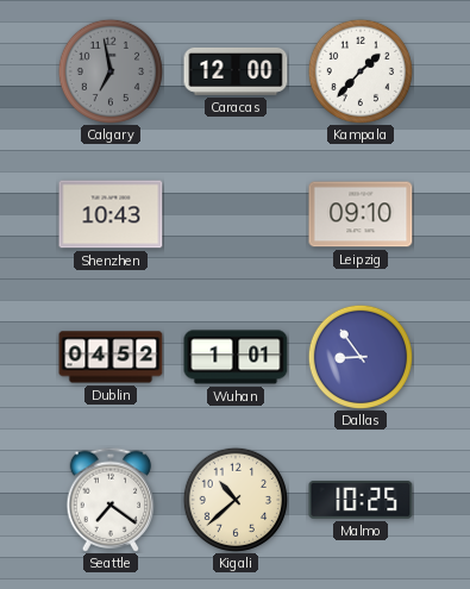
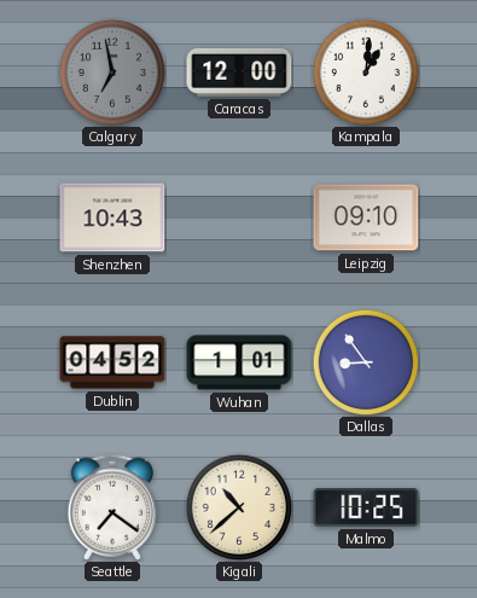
Kampala: 1:37 -> 1:01
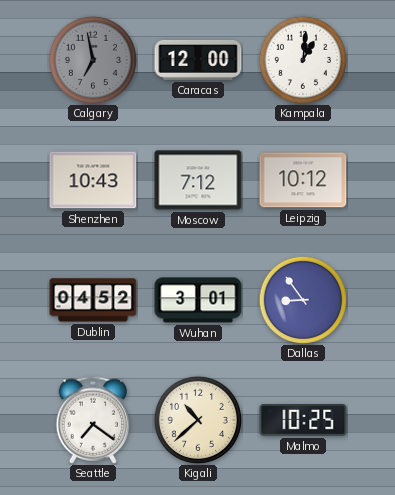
Moscow: none -> 7:12
Leipzig: 09:10 -> 10:12
Wuhan: 1:01 -> 3:01
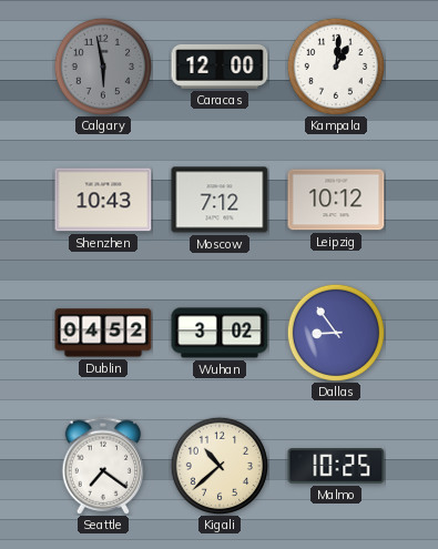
Calgary: 6:58 -> 5:58
Wuhan: 3:01 -> 3:02
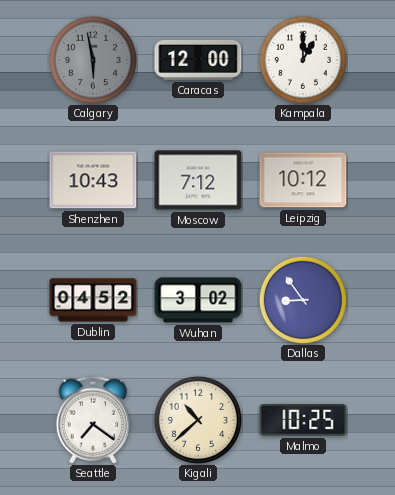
Kampala: 1:01 -> 1:00
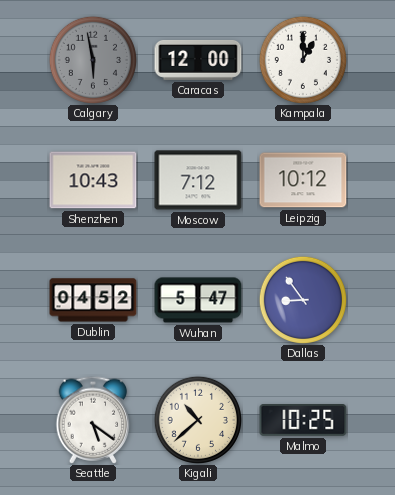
Wuhan: 3:02 -> 5:47
Seattle: 7:21 -> 5:21
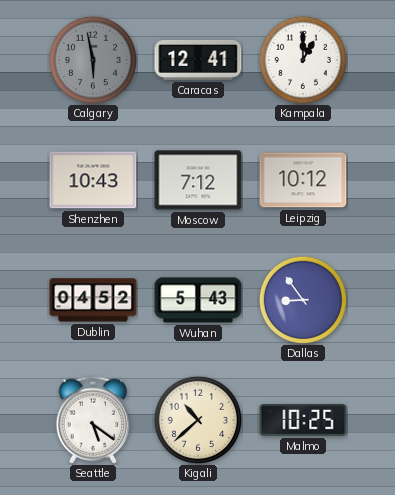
Caracas: 12:00 -> 12:41
Wuhan: 5:47 -> 5:43
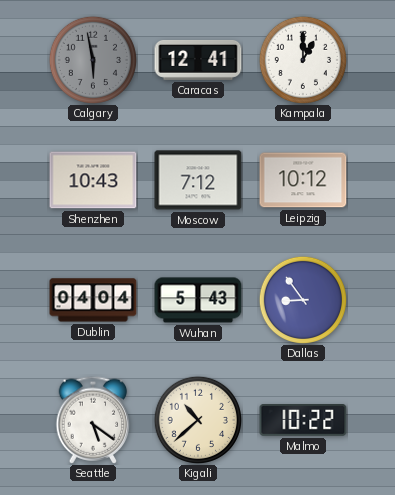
Dublin: 04:52 -> 04:04
Malmo: 10:25 -> 10:22
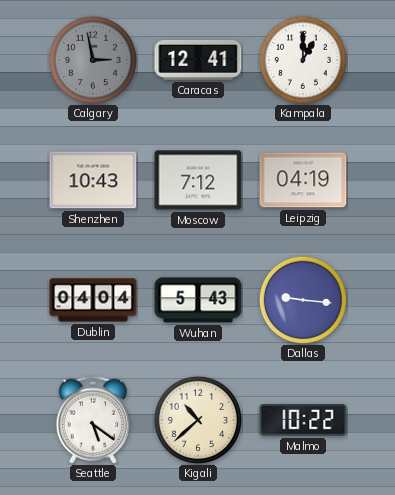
Calgary: 5:58 -> 2:58
Leipzig: 10:12 -> 04:19
Dallas: 8:54 -> 9:16
